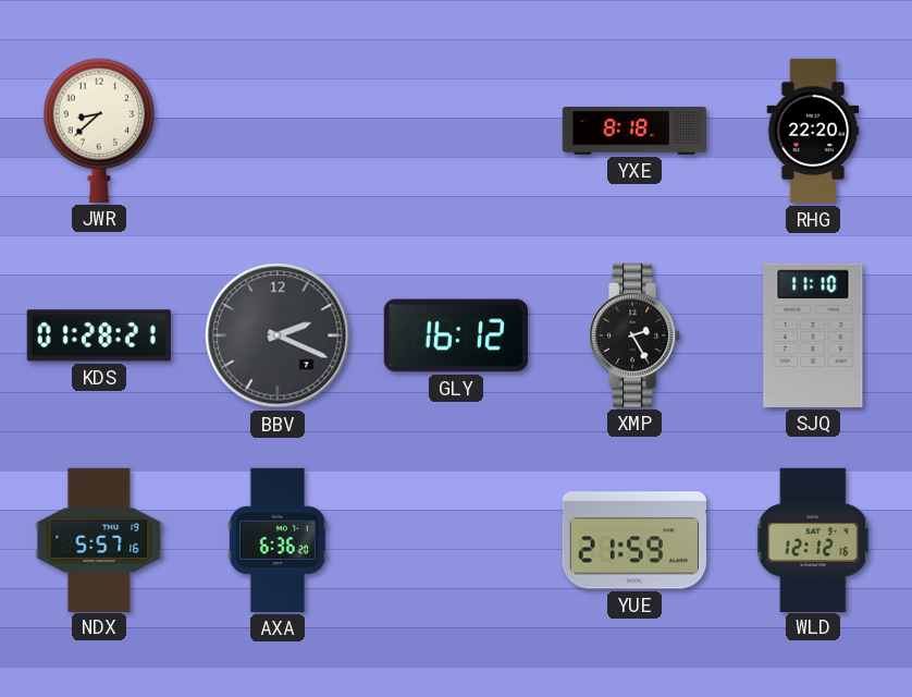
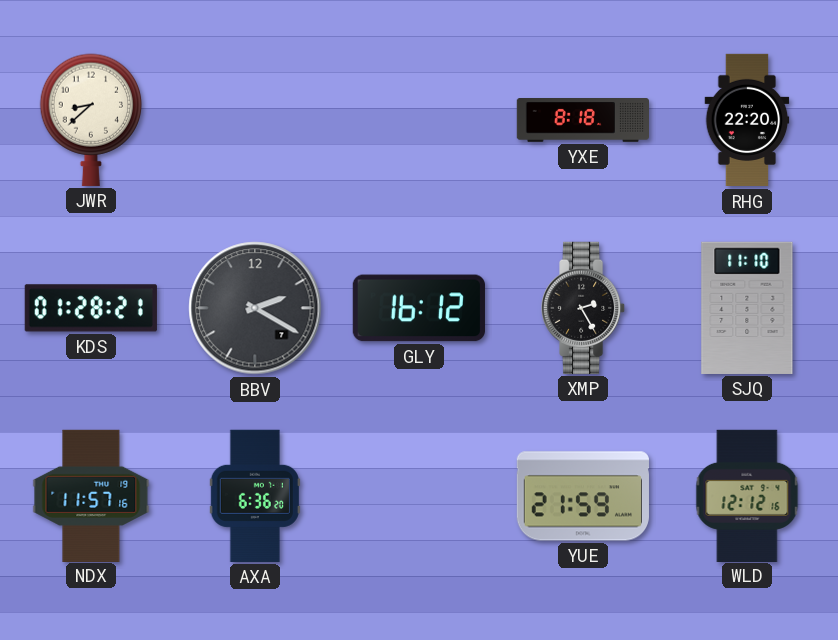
BBV: 2:19 -> 2:20
NDX: 5:57 -> 11:57
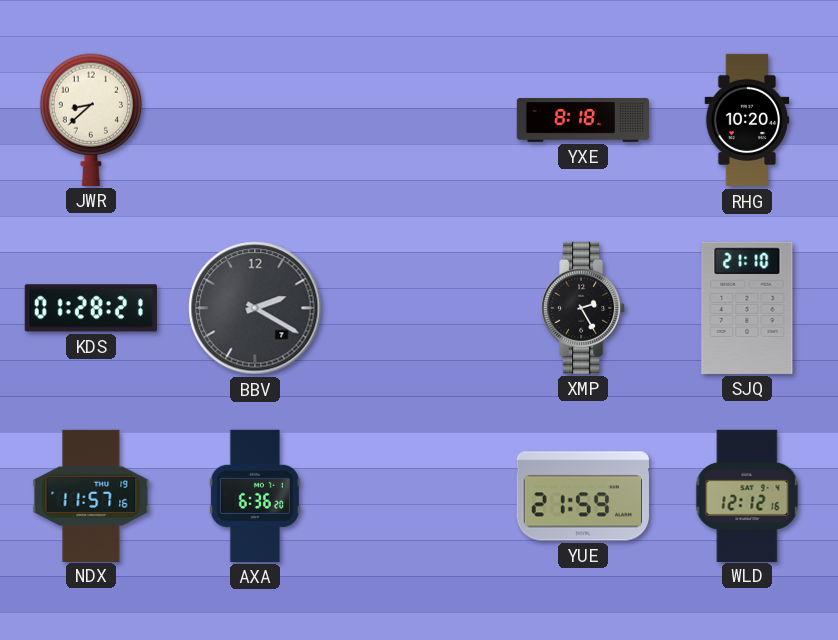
RHG: 22:20 -> 10:20
GLY: 16:12 -> none
SJQ: 11:10 -> 21:10
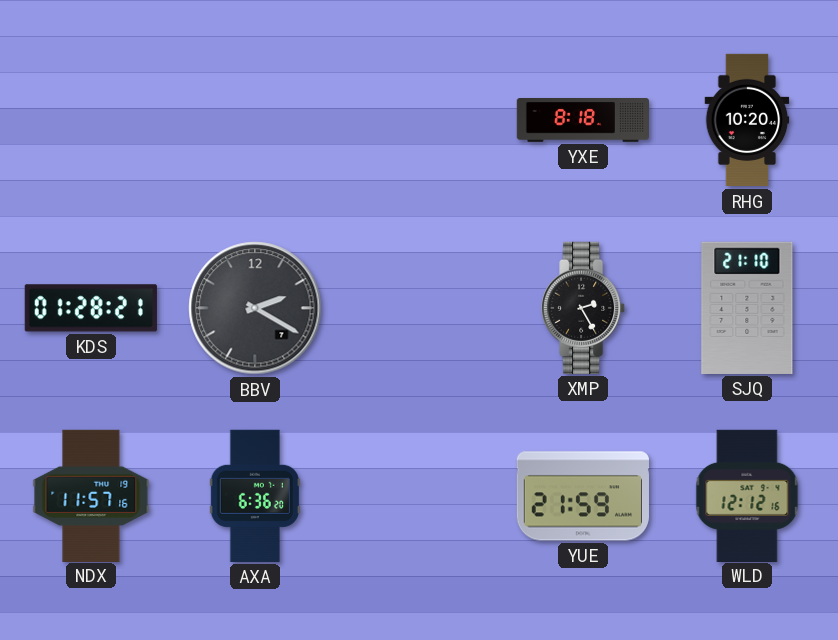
JWR: 8:38 -> none
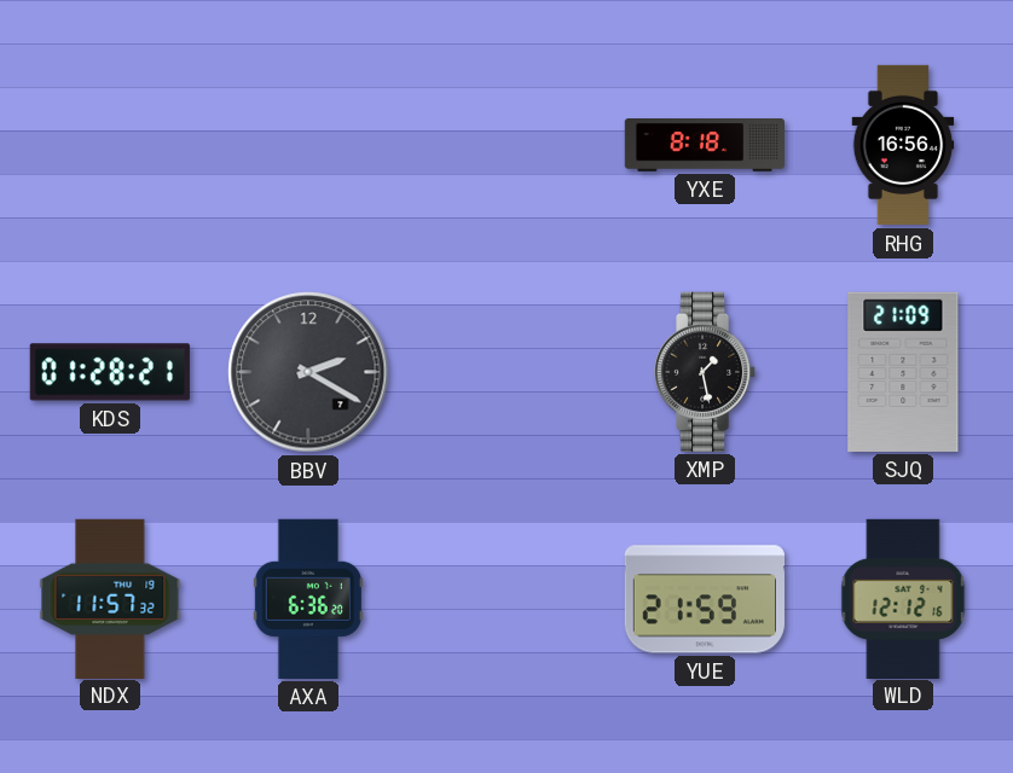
RHG: 10:20 -> 16:56
XMP: 2:25 -> 1:28
SJQ: 21:10 -> 21:09
NDX: 11:57:16 -> 11:57:32
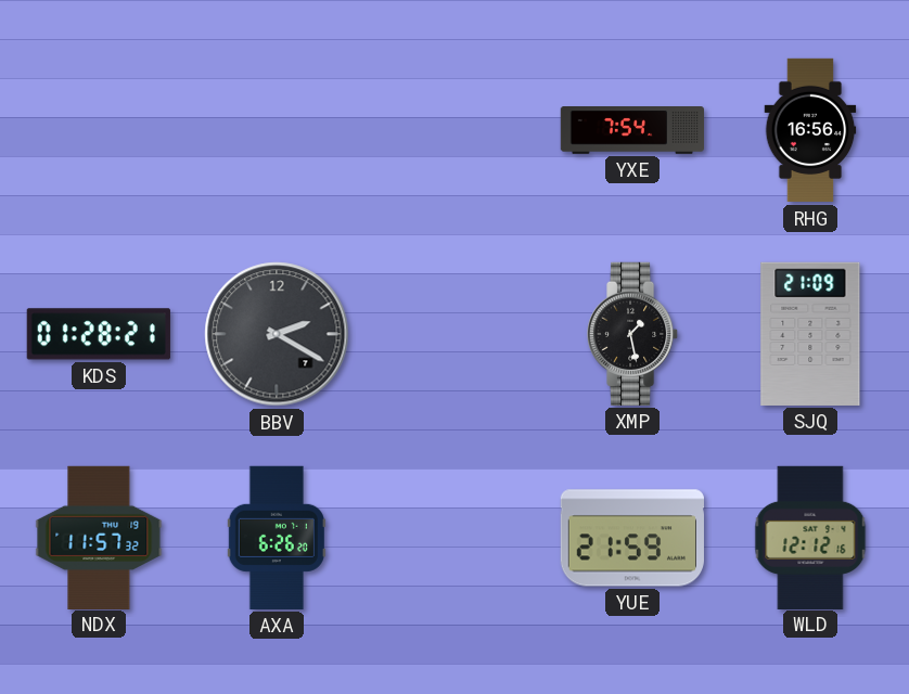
YXE: 8:18 -> 7:54
AXA: 6:36 -> 6:26
